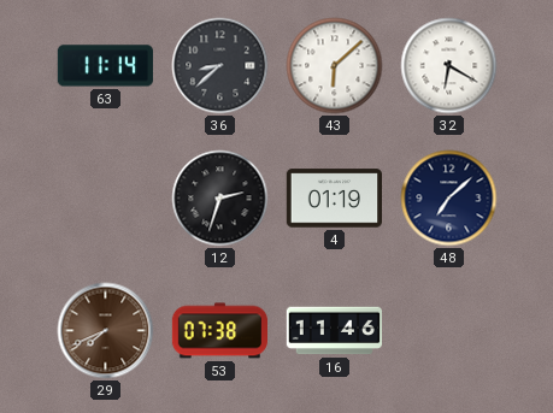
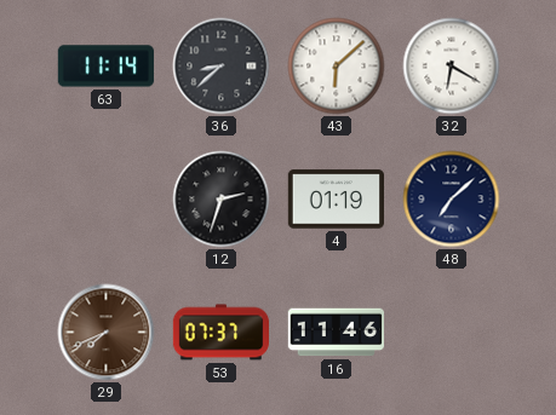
53: 07:38 -> 07:37
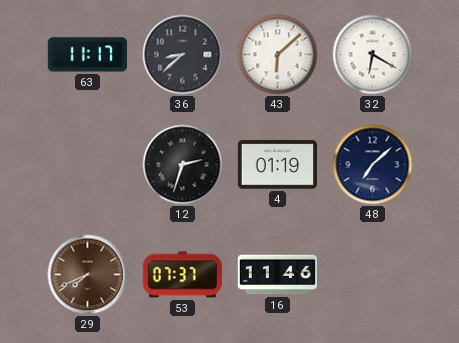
63: 11:14 -> 11:17
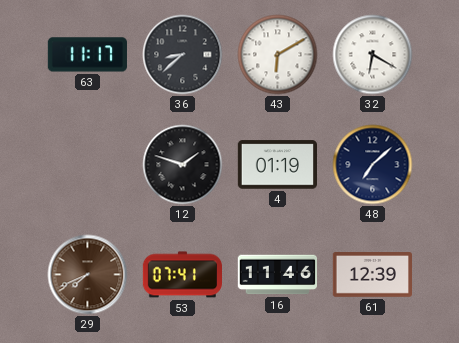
43: 6:08 -> 6:10
12: 2:33 -> 1:48
53: 07:37 -> 07:41
61: none -> 12:39
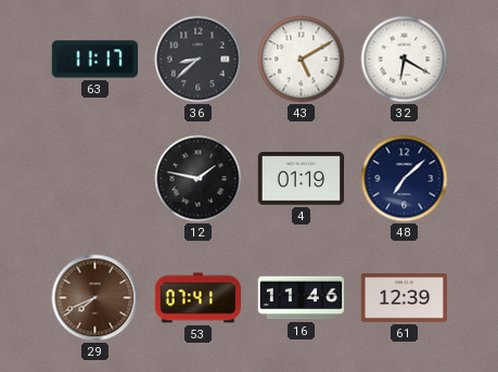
43: 6:10 -> 5:10
12: 1:48 -> 1:47
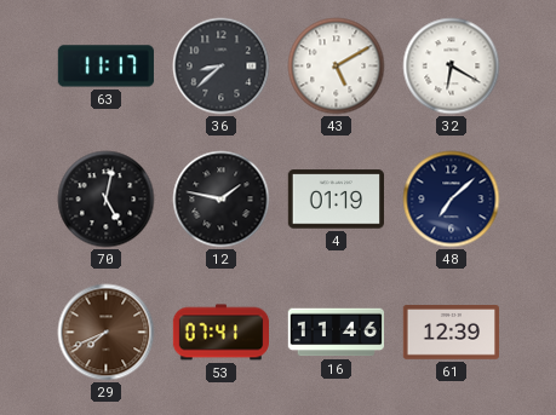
70: none -> 5:02
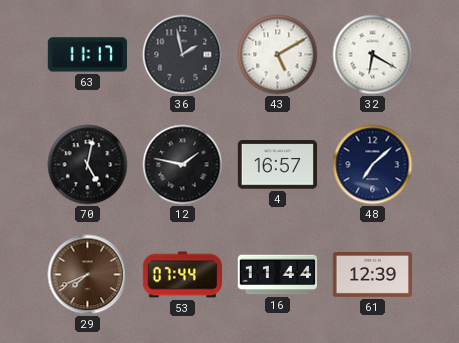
36: 8:38 -> 1:58
4: 01:19 -> 16:57
53: 07:41 -> 07:44
16: 11:46 -> 11:44
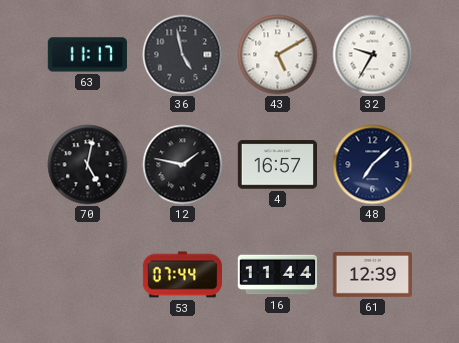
36: 1:58 -> 4:58
32: 6:20 -> 9:35
29: 7:41 -> none
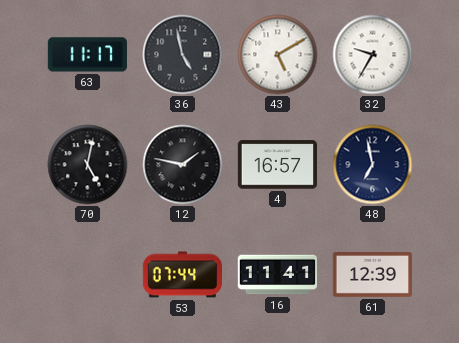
48: 7:08 -> 6:58
16: 11:44 -> 11:41
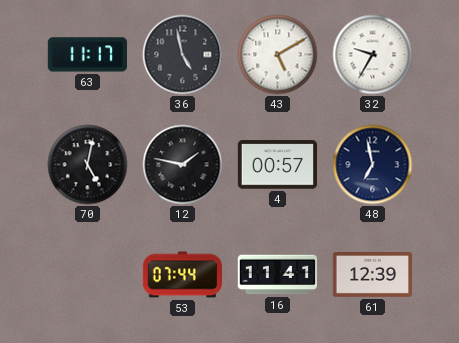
4: 16:57 -> 00:57
